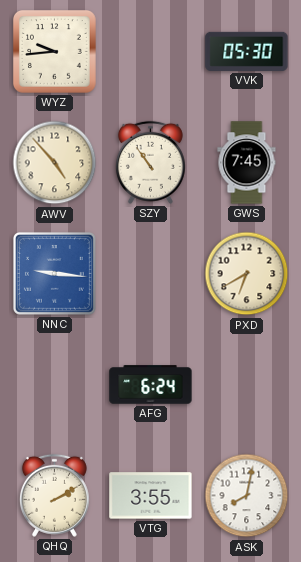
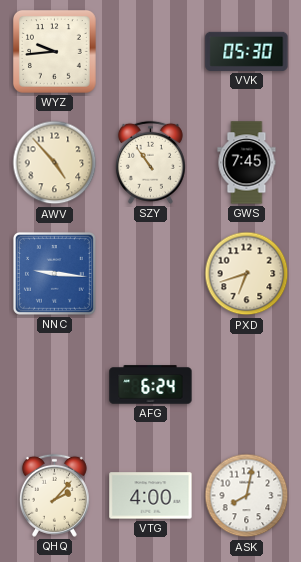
PXD: 6:40 -> 6:42
QHQ: 2:10 -> 2:07
VTG: 3:55 -> 4:00
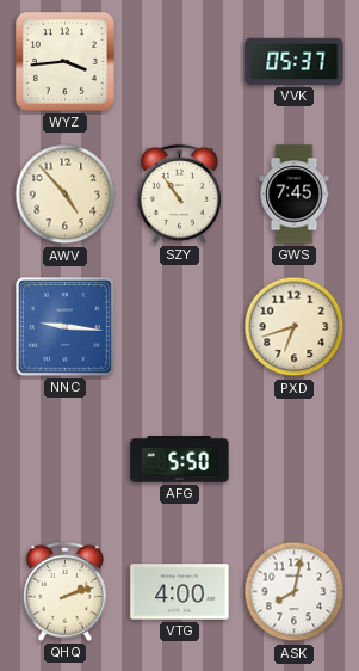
WYZ: 9:44 -> 3:44
VVK: 05:30 -> 05:37
AFG: 6:24 -> 5:50
QHQ: 2:07 -> 2:12
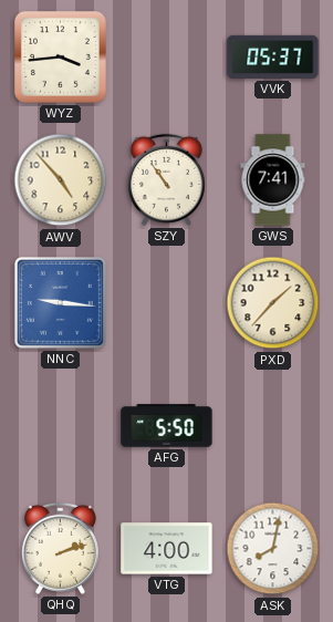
GWS: 7:45 -> 7:41
PXD: 6:42 -> 1:37
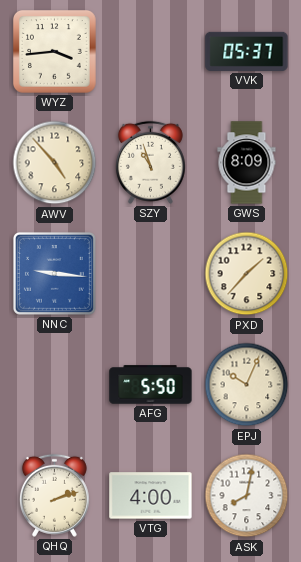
SZY: 10:54 -> 10:57
GWS: 7:41 -> 8:09
EPJ: none -> 10:04
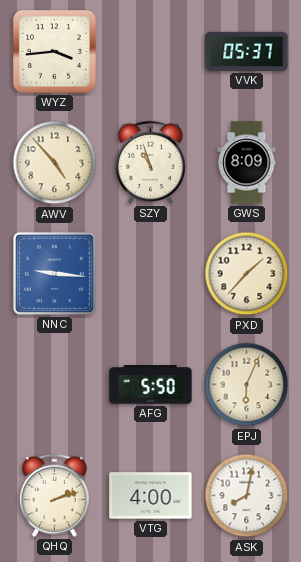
EPJ: 10:04 -> 6:04
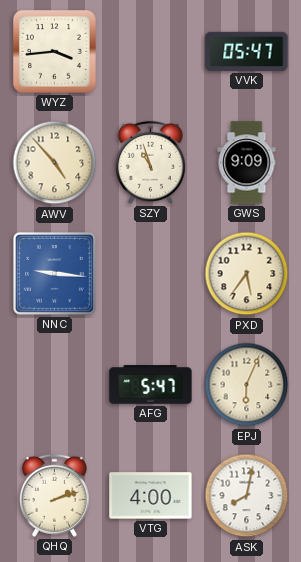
VVK: 05:37 -> 05:47
GWS: 8:09 -> 9:09
PXD: 1:37 -> 5:36
AFG: 5:50 -> 5:47
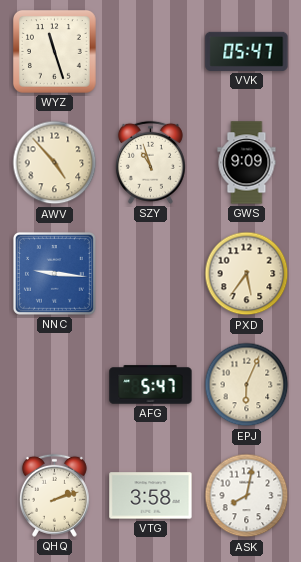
WYZ: 3:44 -> 11:27
VTG: 4:00 -> 3:58
